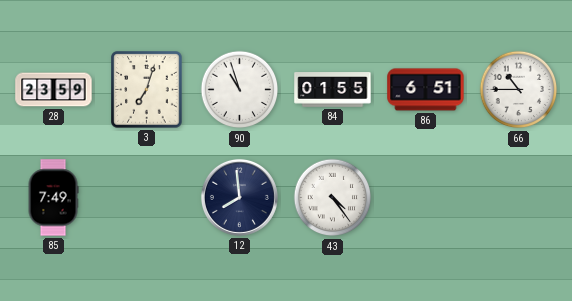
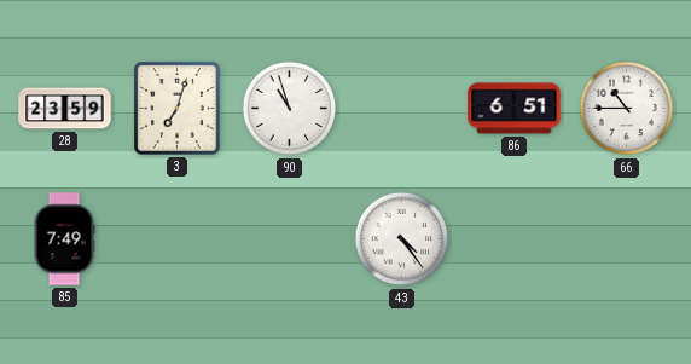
84: 01:55 -> none
12: 7:59 -> none
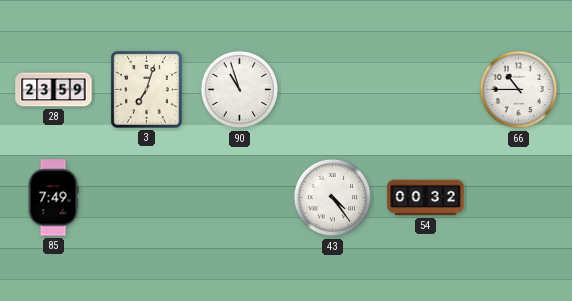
86: 6:51 -> none
54: none -> 00:32
